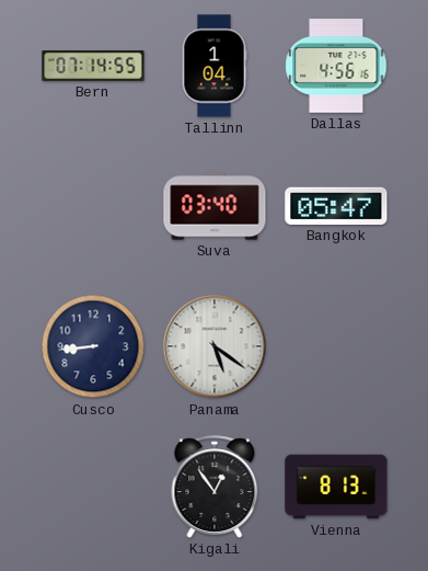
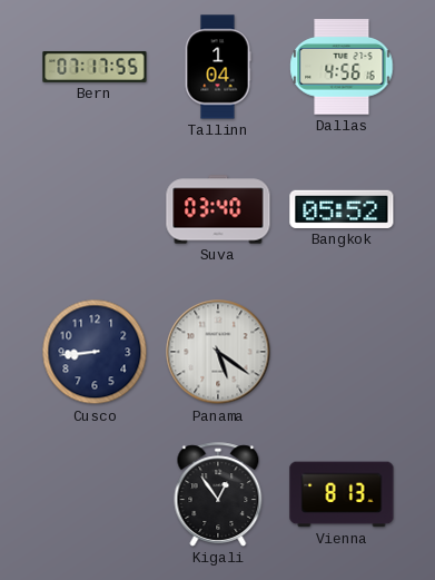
Bern: 07:14 -> 07:17
Bangkok: 05:47 -> 05:52
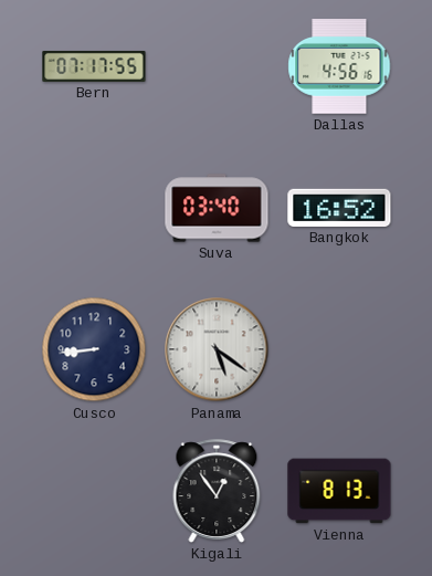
Tallinn: 1:04 -> none
Bangkok: 05:52 -> 16:52
